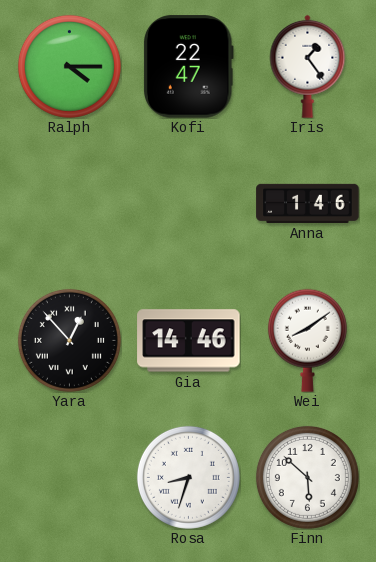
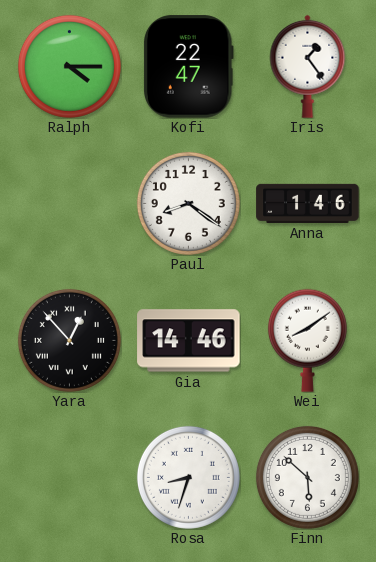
Paul: none -> 8:21
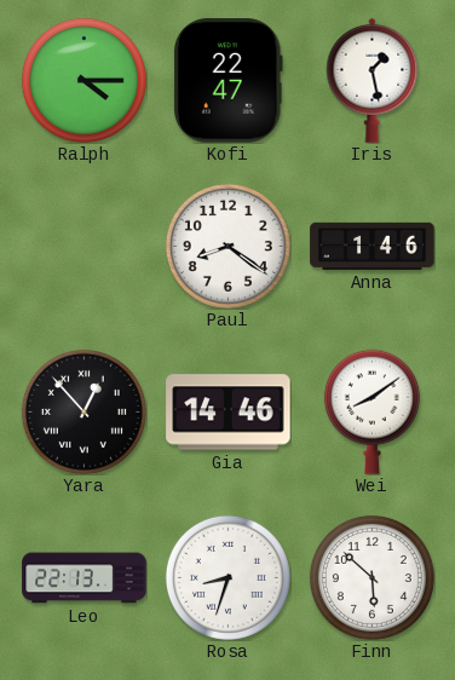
Iris: 1:24 -> 1:28
Leo: none -> 22:13
